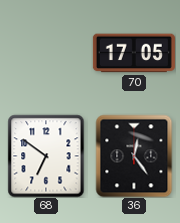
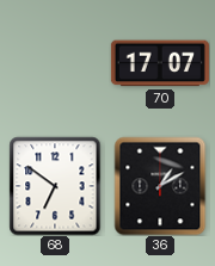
70: 17:05 -> 17:07
36: 12:24 -> 1:10
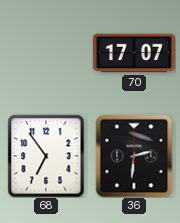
68: 6:51 -> 6:54
36: 1:10 -> 2:31
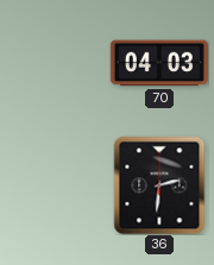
70: 17:07 -> 04:03
68: 6:54 -> none
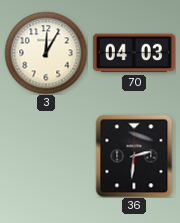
3: none -> 12:05
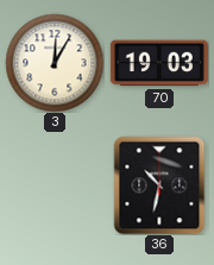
70: 04:03 -> 19:03
36: 2:31 -> 10:32
